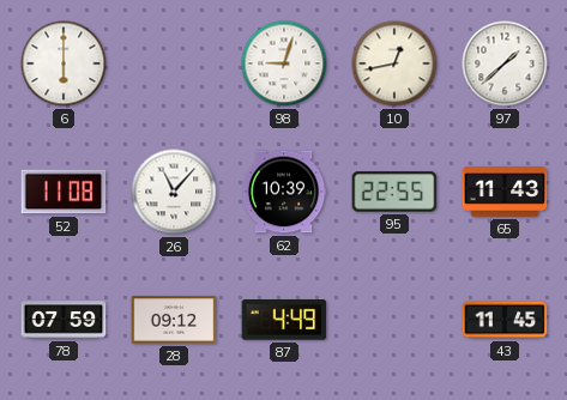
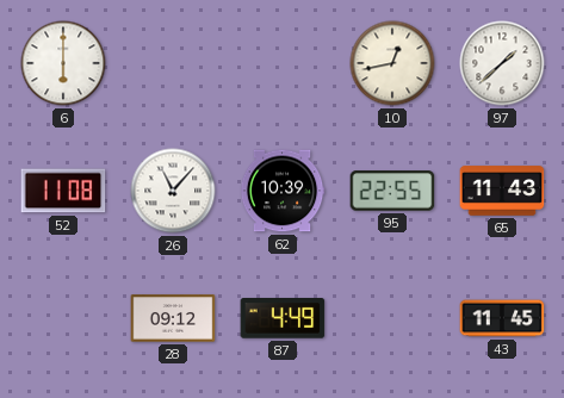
98: 9:03 -> none
78: 07:59 -> none
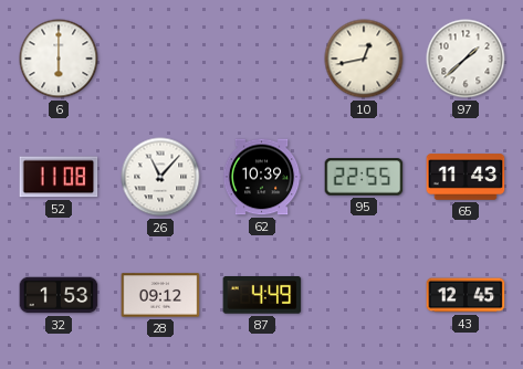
32: none -> 1:53
43: 11:45 -> 12:45
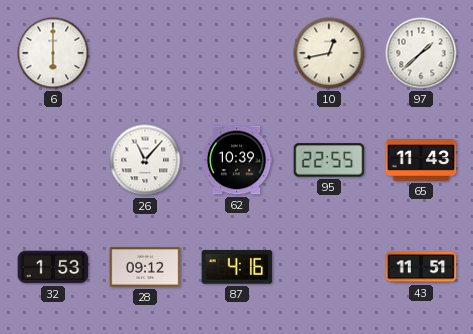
52: 11:08 -> none
87: 4:49 -> 4:16
43: 12:45 -> 11:51
